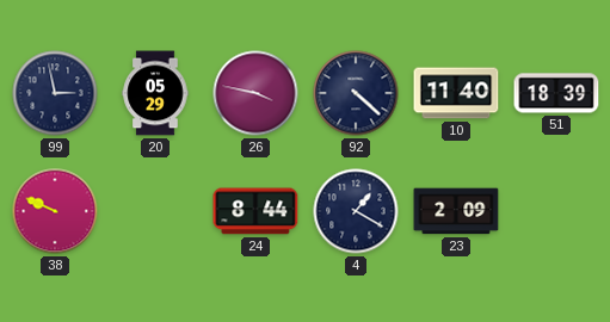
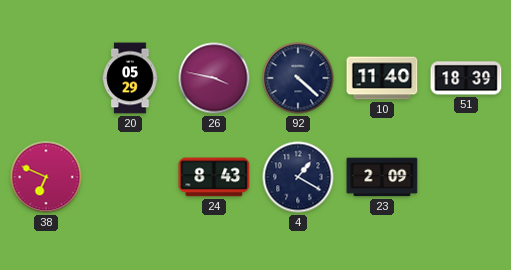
99: 2:58 -> none
38: 9:49 -> 6:49
24: 8:44 -> 8:43
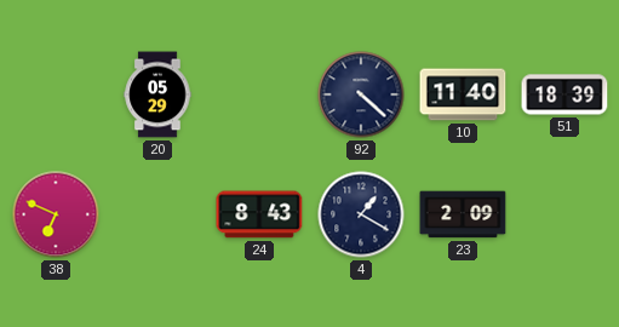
26: 3:47 -> none
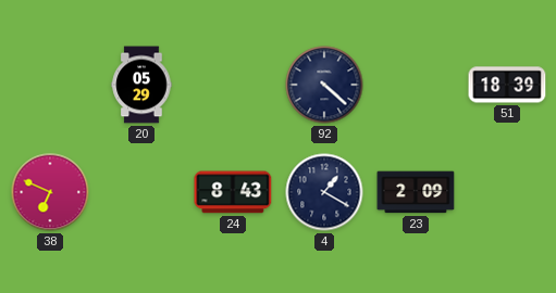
10: 11:40 -> none
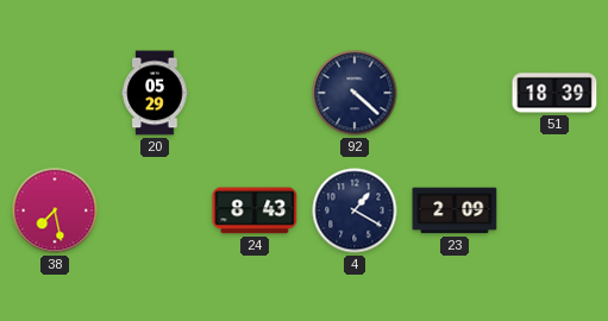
38: 6:49 -> 7:28
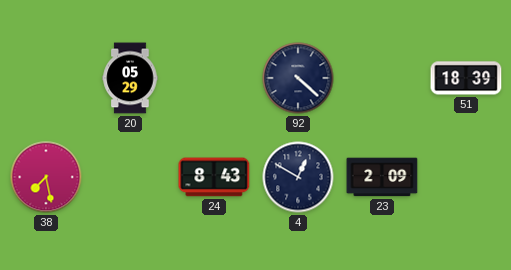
4: 1:20 -> 12:50
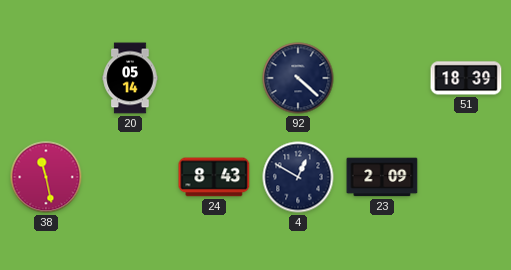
20: 05:29 -> 05:14
38: 7:28 -> 11:28
